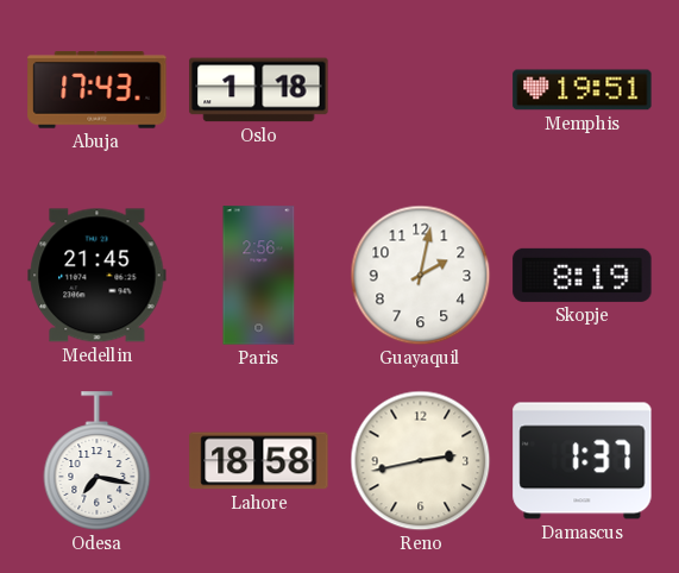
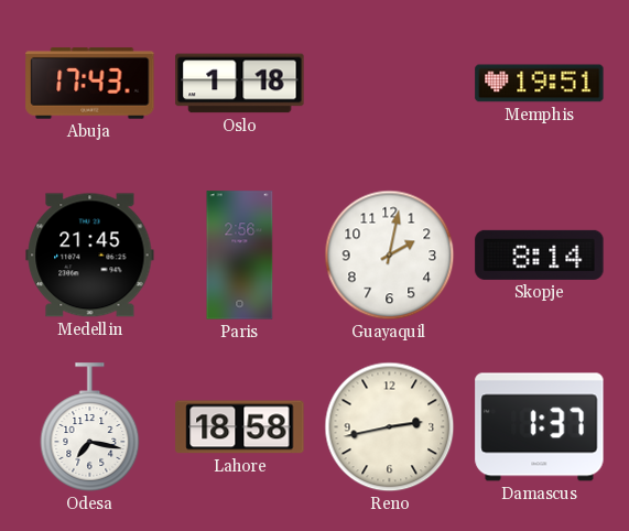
Skopje: 8:19 -> 8:14
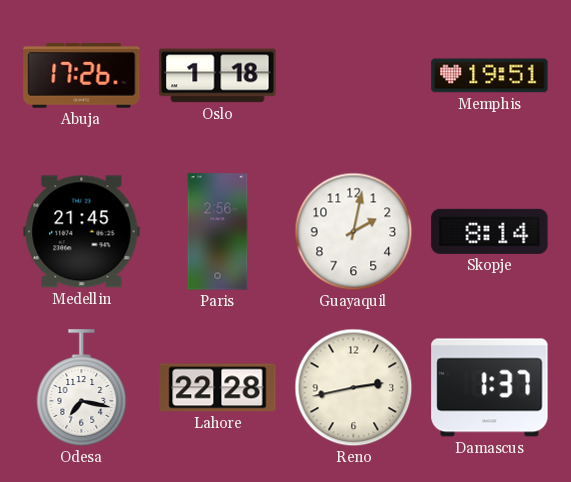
Abuja: 17:43 -> 17:26
Lahore: 18:58 -> 22:28
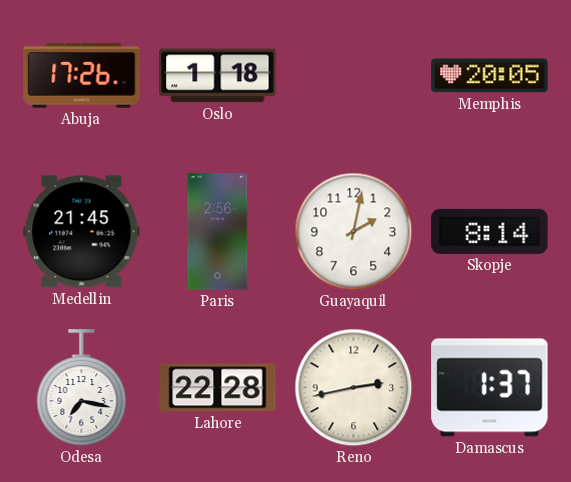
Memphis: 19:51 -> 20:05
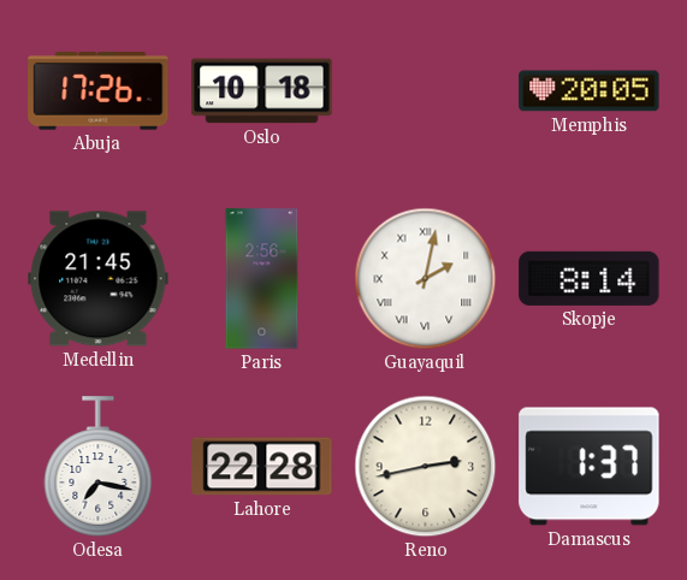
Oslo: 1:18 -> 10:18
Guayaquil numerals: Arabic -> Roman
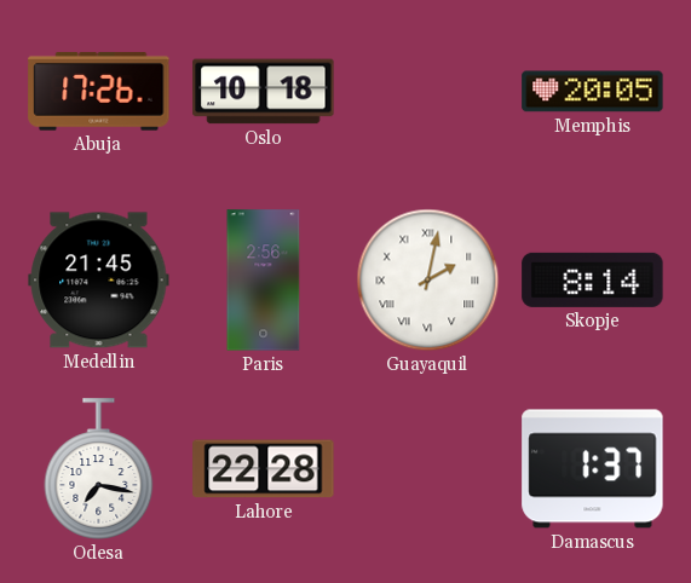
Reno: 2:43 -> none
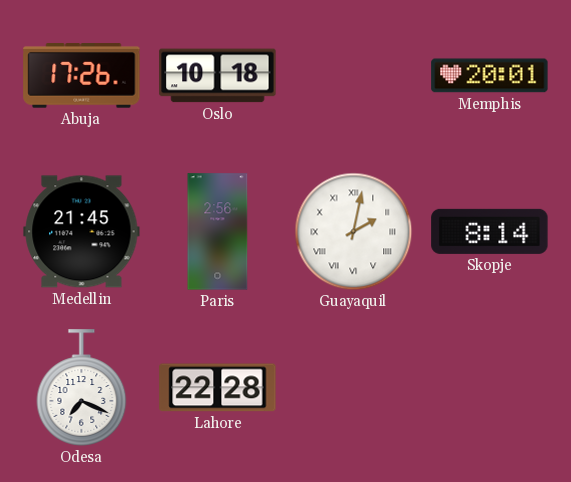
Memphis: 20:05 -> 20:01
Odesa: 7:17 -> 7:19
Damascus: 1:37 -> none
